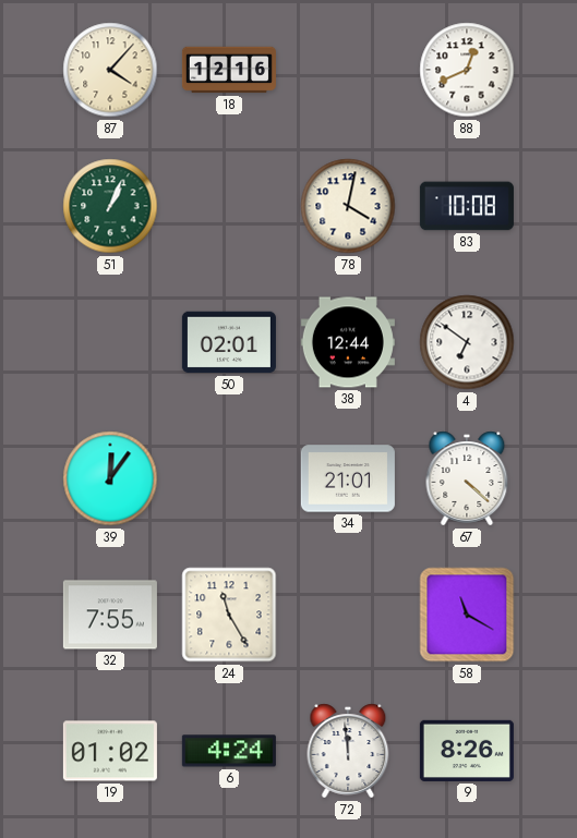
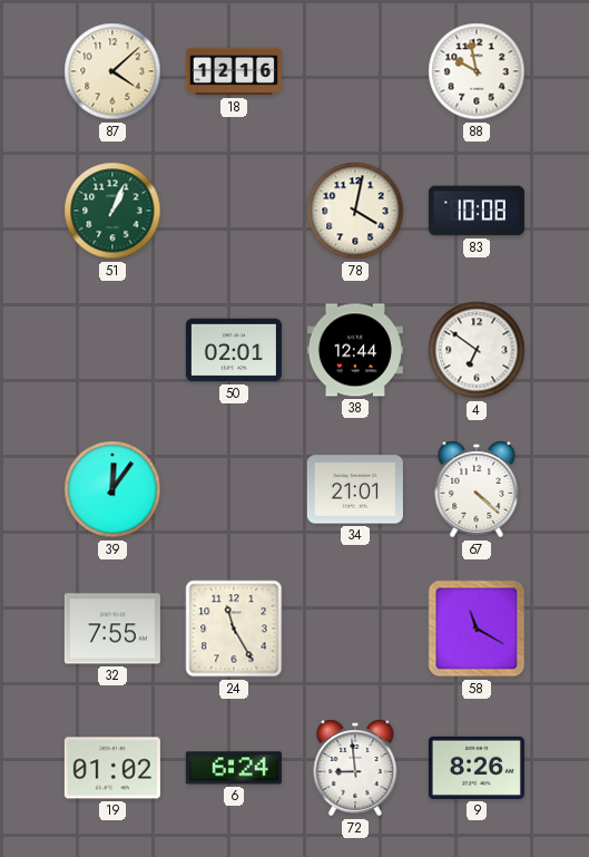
87: 4:07 -> 4:08
88: 12:41 -> 9:58
6: 4:24 -> 6:24
72: 11:59 -> 8:59
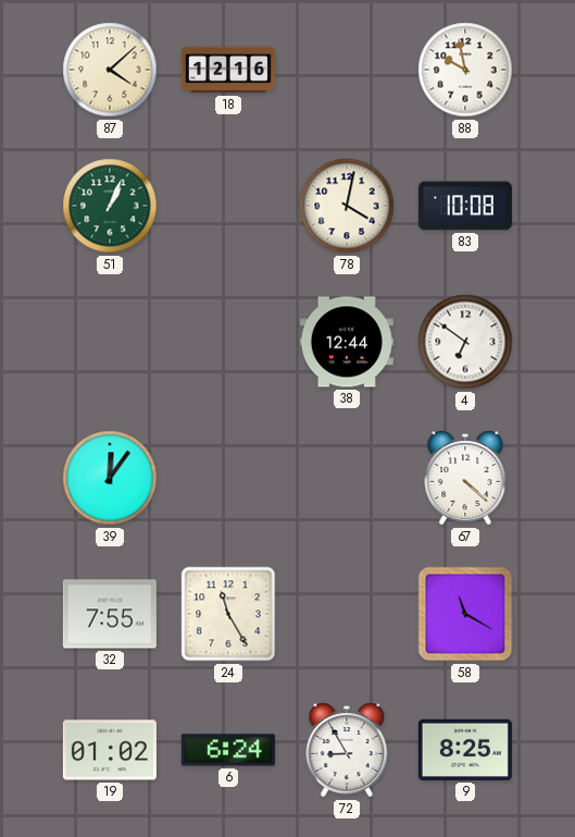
50: 02:01 -> none
34: 21:01 -> none
72: 8:59 -> 8:55
9: 8:26 -> 8:25
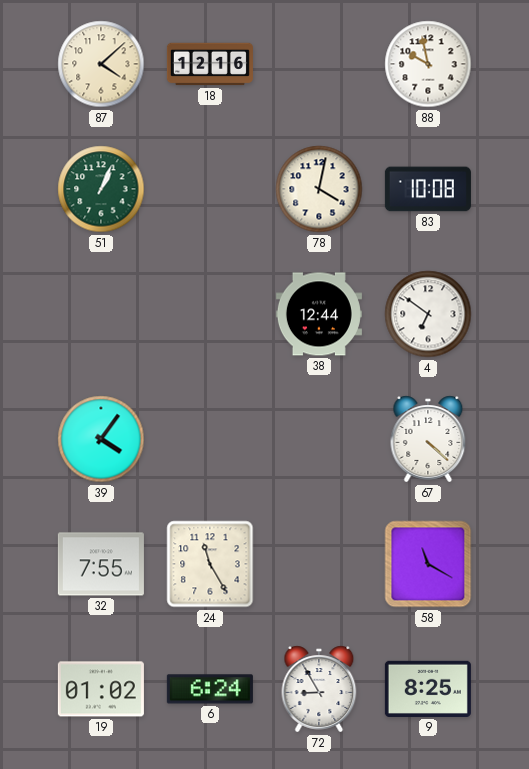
39: 12:06 -> 4:06
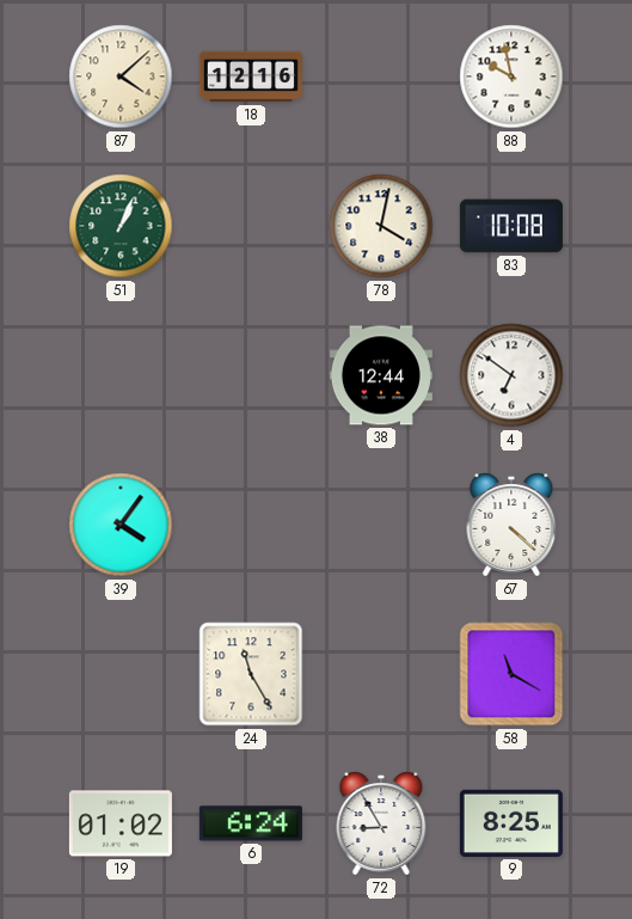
32: 7:55 -> none
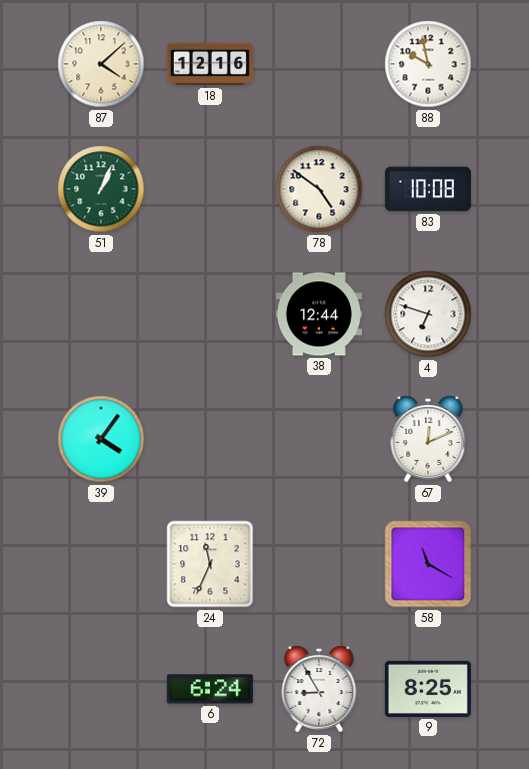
78: 4:02 -> 4:51
4: 6:51 -> 6:48
67: 4:22 -> 12:11
24: 11:25 -> 11:34
19: 01:02 -> none
